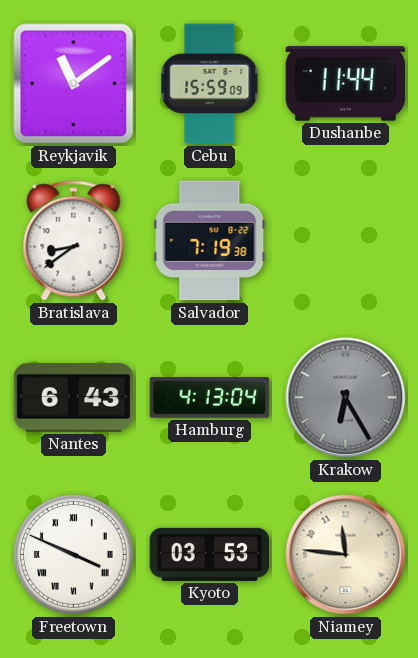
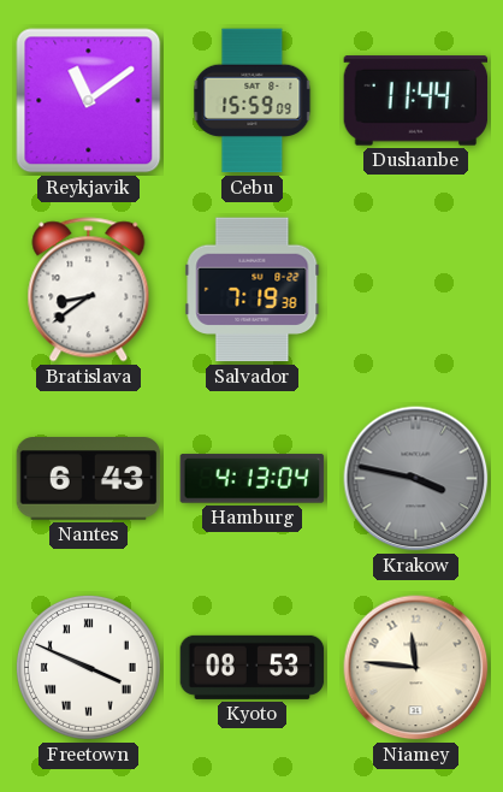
Krakow: 6:25 -> 3:47
Kyoto: 03:53 -> 08:53
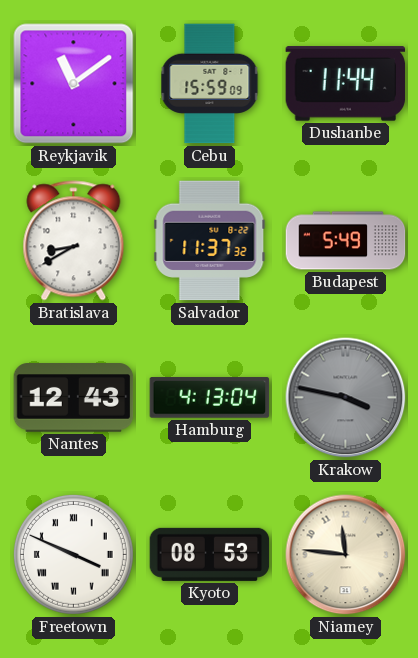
Bratislava: 8:39 -> 8:40
Salvador: 7:19 -> 11:37
Budapest: none -> 5:49
Nantes: 6:43 -> 12:43
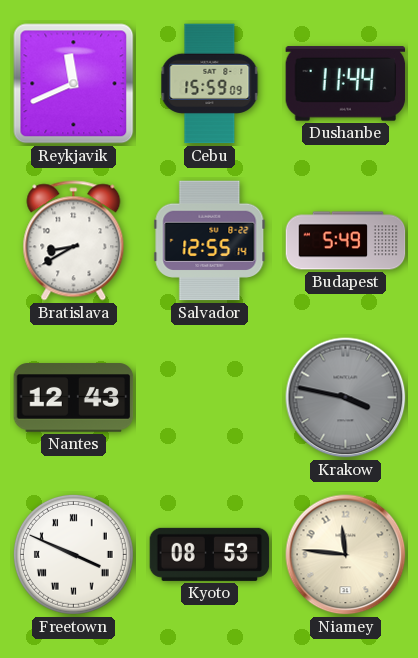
Reykjavik: 11:09 -> 11:41
Salvador: 11:37 -> 12:55
Hamburg: 4:13 -> none
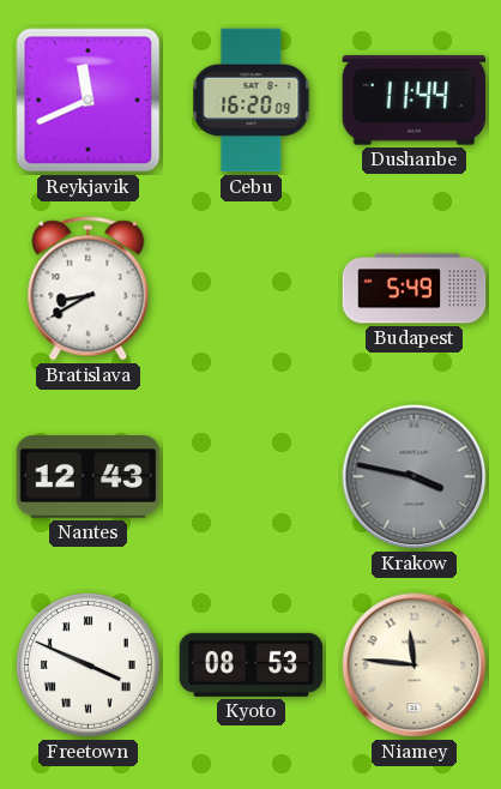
Cebu: 15:59 -> 16:20
Salvador: 12:55 -> none
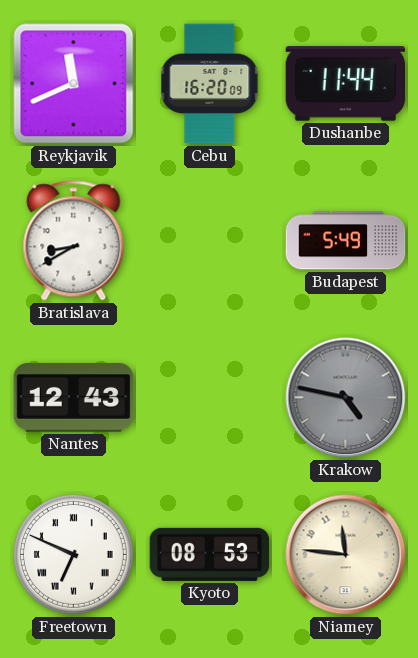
Krakow: 3:47 -> 4:47
Freetown: 3:49 -> 6:49
